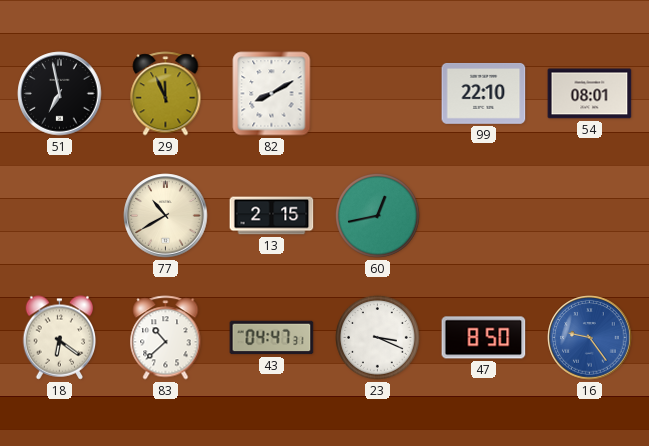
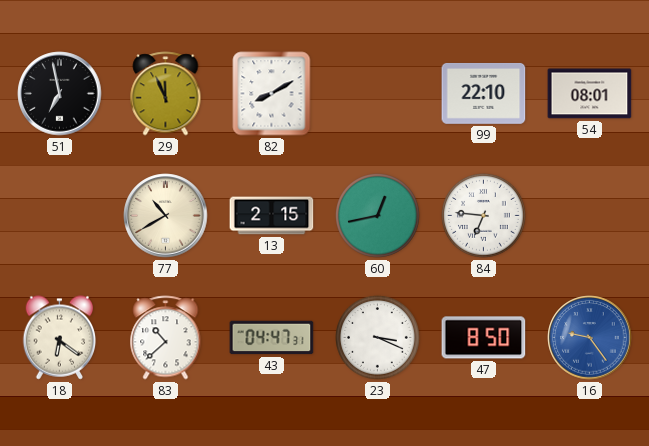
84: none -> 6:46
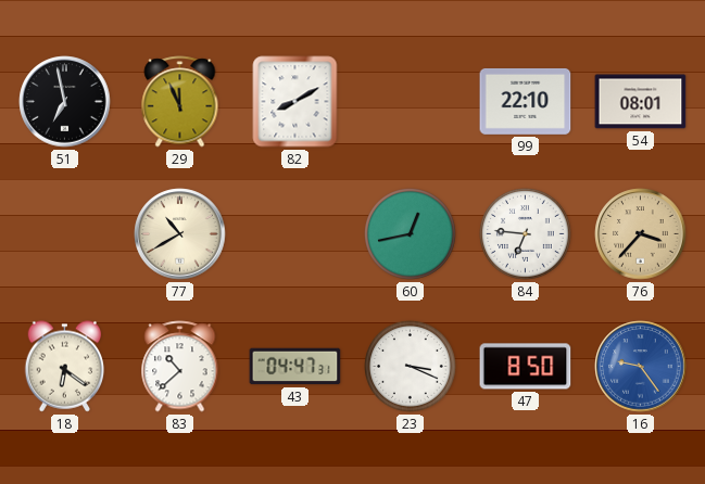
13: 2:15 -> none
76: none -> 3:37
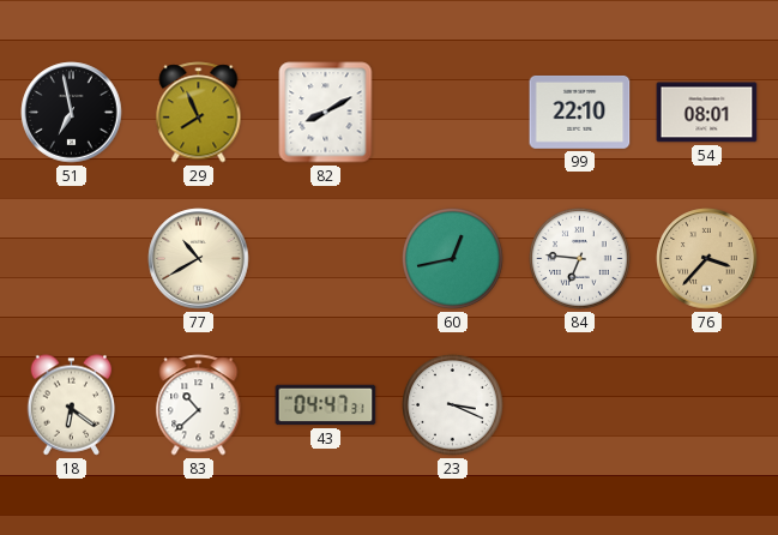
29: 11:56 -> 7:56
47: 8:50 -> none
16: 9:24 -> none
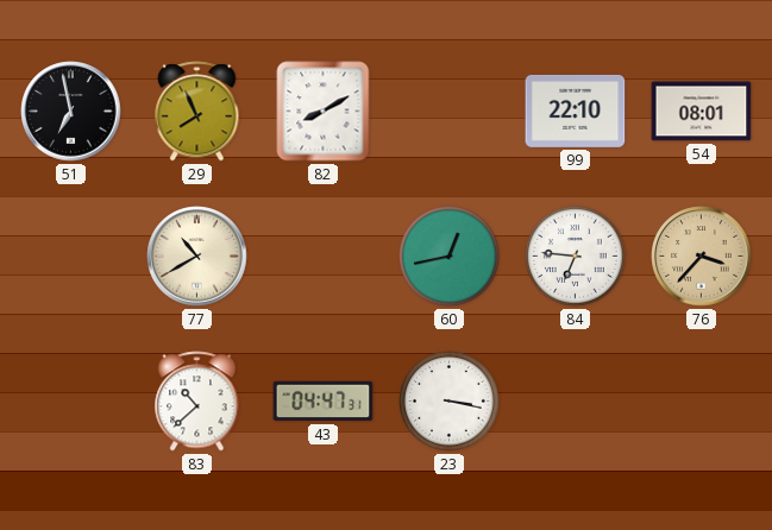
18: 6:21 -> none
23: 3:19 -> 3:17
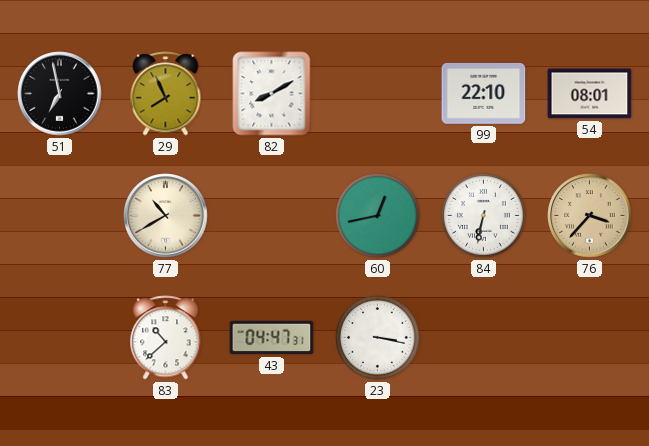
84: 6:46 -> 6:32
